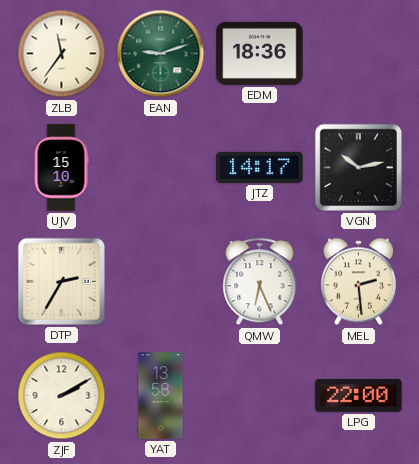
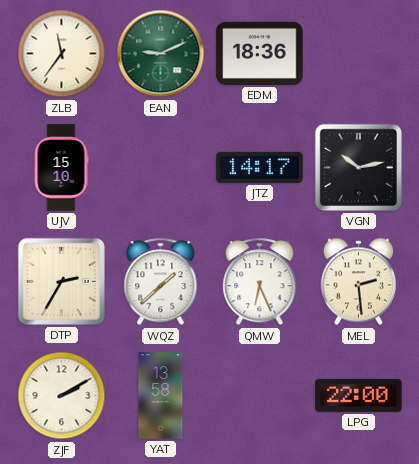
EAN: 9:12 -> 9:11
WQZ: none -> 1:38
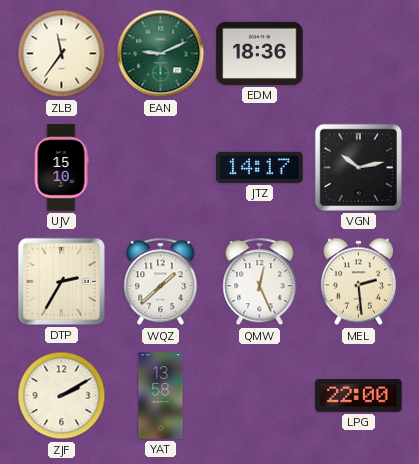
QMW: 6:26 -> 12:26
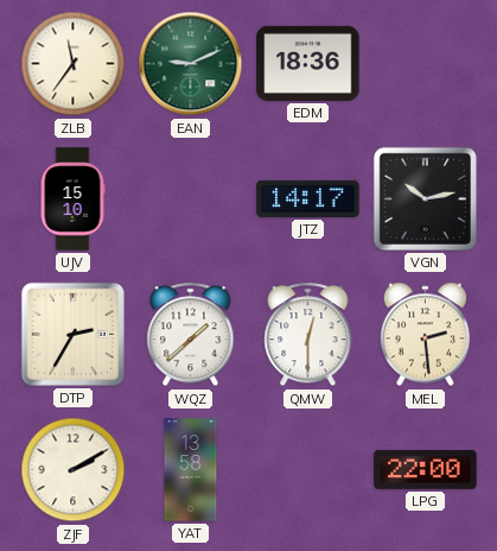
QMW: 12:26 -> 12:30
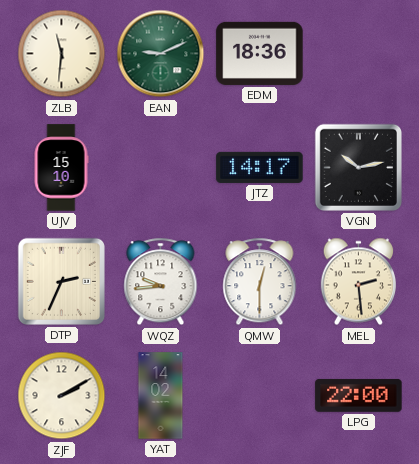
ZLB: 11:36 -> 11:31
DTP: 2:35 -> 2:34
WQZ: 1:38 -> 9:44
YAT: 13:58 -> 14:02
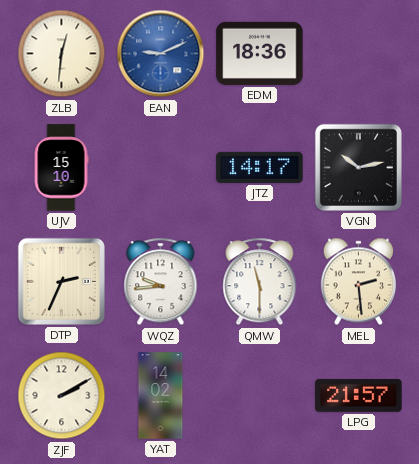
ZLB: 11:31 -> 12:31
EAN dial: green -> blue
QMW: 12:30 -> 11:30
LPG: 22:00 -> 21:57
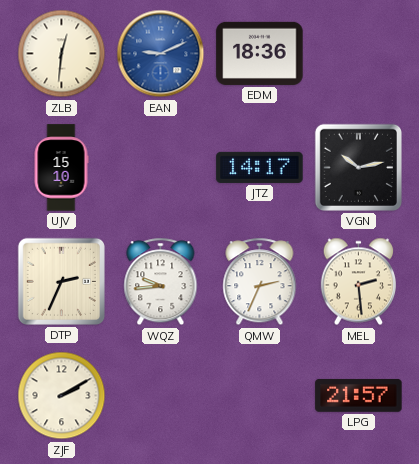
QMW: 11:30 -> 2:34
YAT: 14:02 -> none
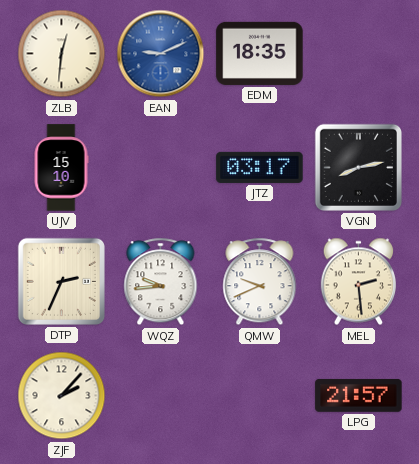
EDM: 18:36 -> 18:35
JTZ: 14:17 -> 03:17
VGN: 10:13 -> 8:13
QMW: 2:34 -> 9:41
ZJF: 2:10 -> 2:07
